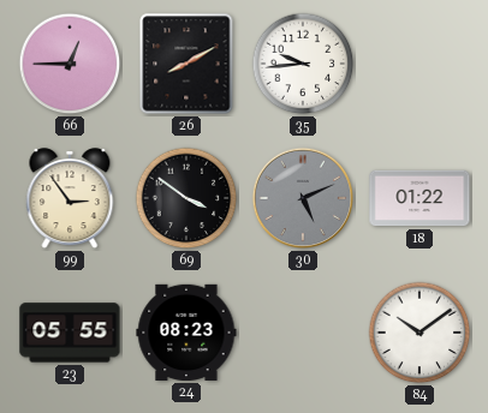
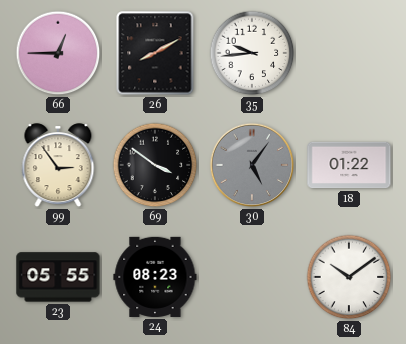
30: 5:11 -> 5:06
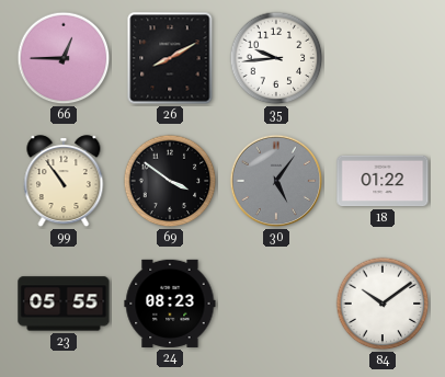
99: 2:54 -> 10:54
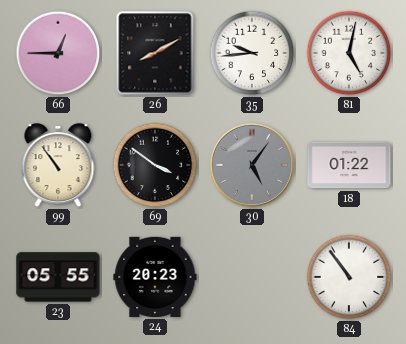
81: none -> 5:02
24: 08:23 -> 20:23
84: 10:09 -> 10:54
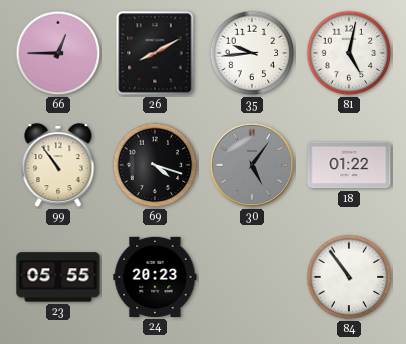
69: 3:51 -> 4:18
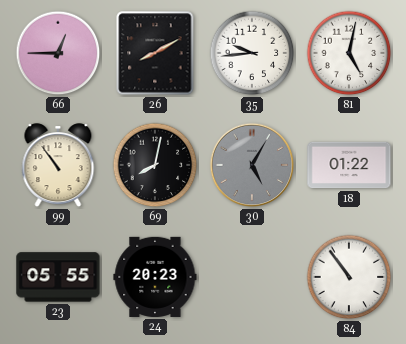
69: 4:18 -> 8:02
30: 5:06 -> 5:05
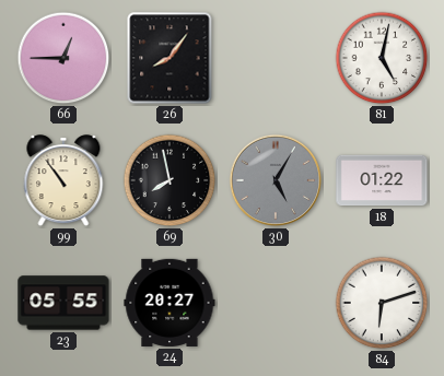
26: 8:10 -> 8:06
35: 9:44 -> none
69: 8:02 -> 7:58
24: 20:23 -> 20:27
84: 10:54 -> 6:12
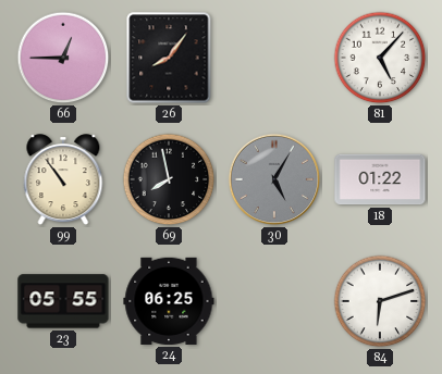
81: 5:02 -> 5:07
24: 20:27 -> 06:25
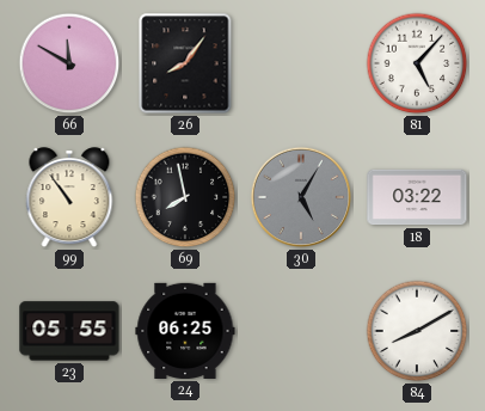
66: 12:45 -> 11:50
18: 01:22 -> 03:22
84: 6:12 -> 8:10
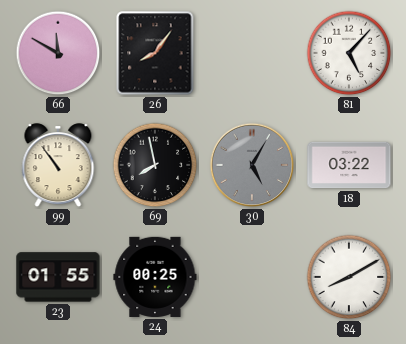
23: 05:55 -> 01:55
24: 06:25 -> 00:25
